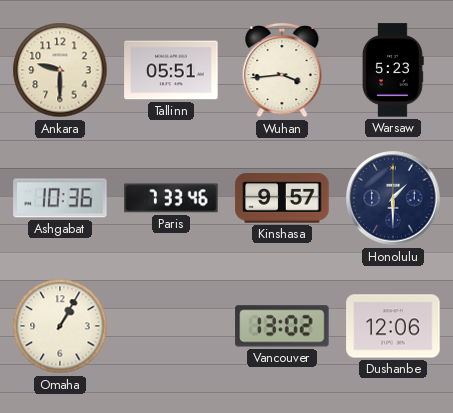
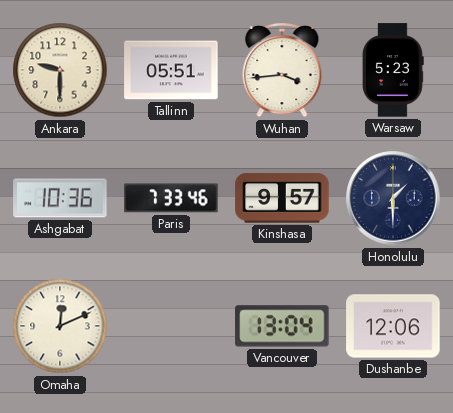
Omaha: 1:05 -> 12:11
Vancouver: 13:02 -> 13:04
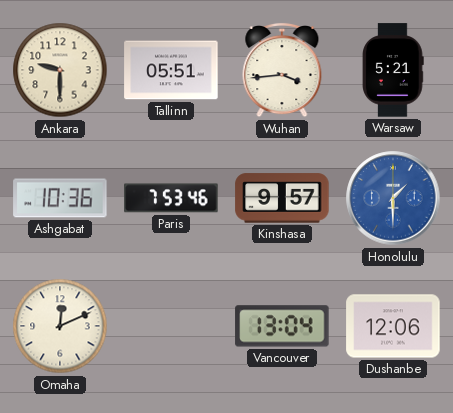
Warsaw: 5:23 -> 5:21
Paris: 7:33 -> 7:53
Honolulu dial: navy -> blue
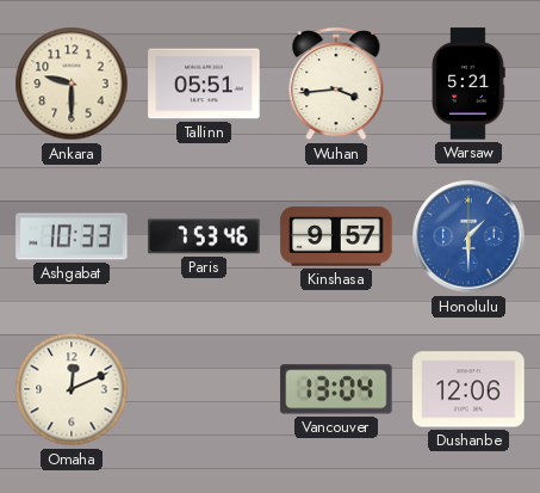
Ashgabat: 10:36 -> 10:33
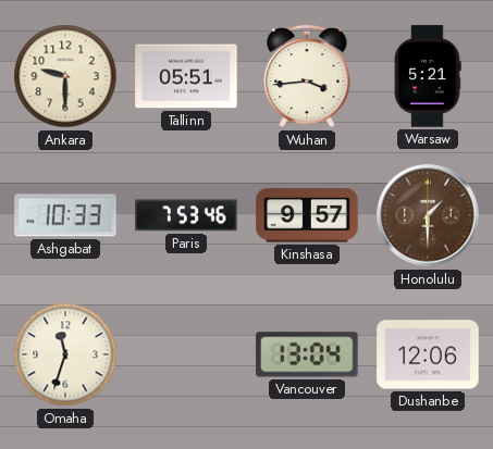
Honolulu dial: blue -> brown
Omaha: 12:11 -> 11:33
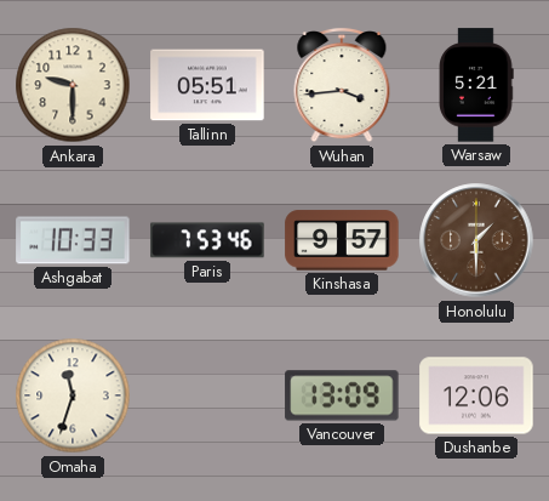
Vancouver: 13:04 -> 13:09
